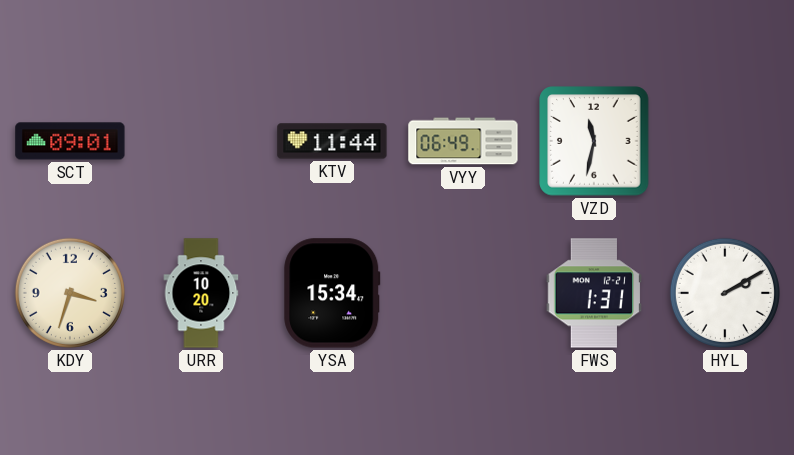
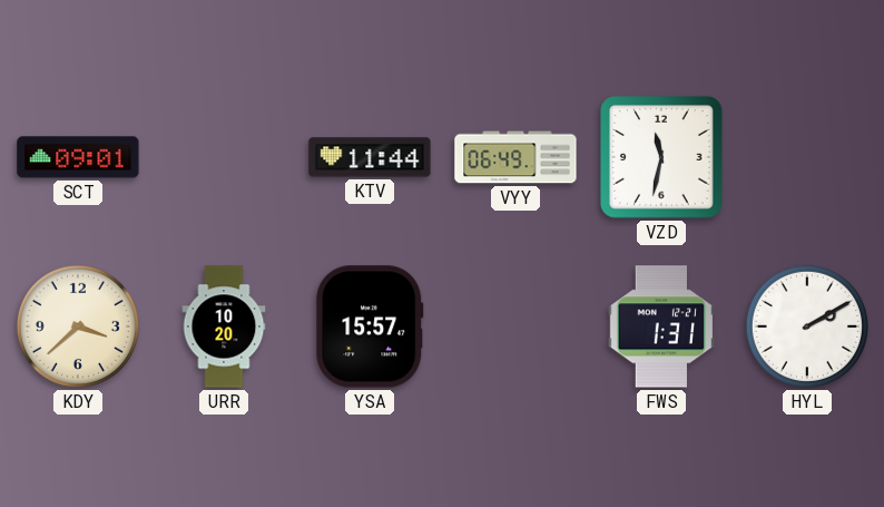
KDY: 3:33 -> 3:38
YSA: 15:34 -> 15:57
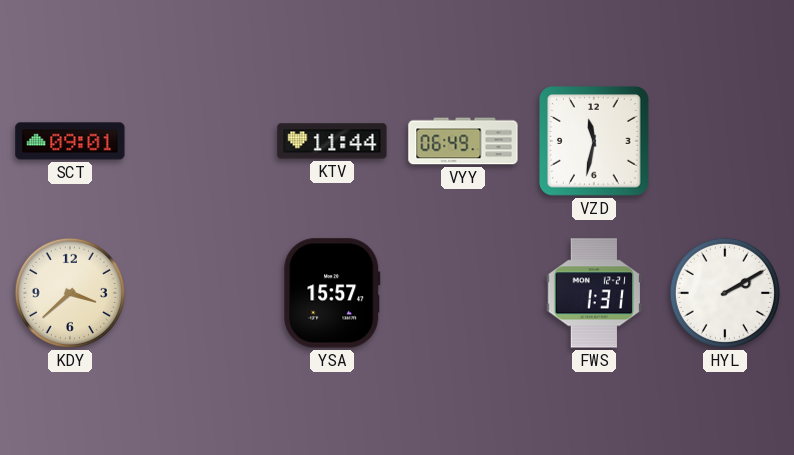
URR: 10:20 -> none
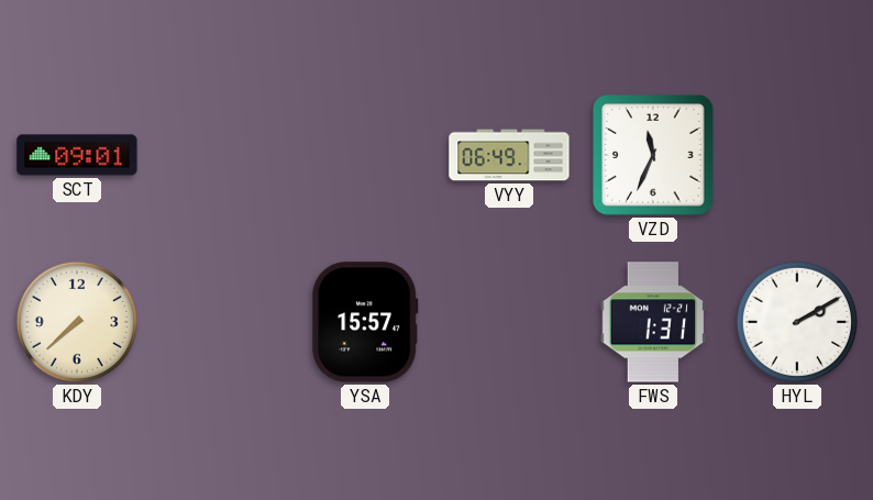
KTV: 11:44 -> none
VZD: 11:32 -> 11:34
KDY: 3:38 -> 7:38
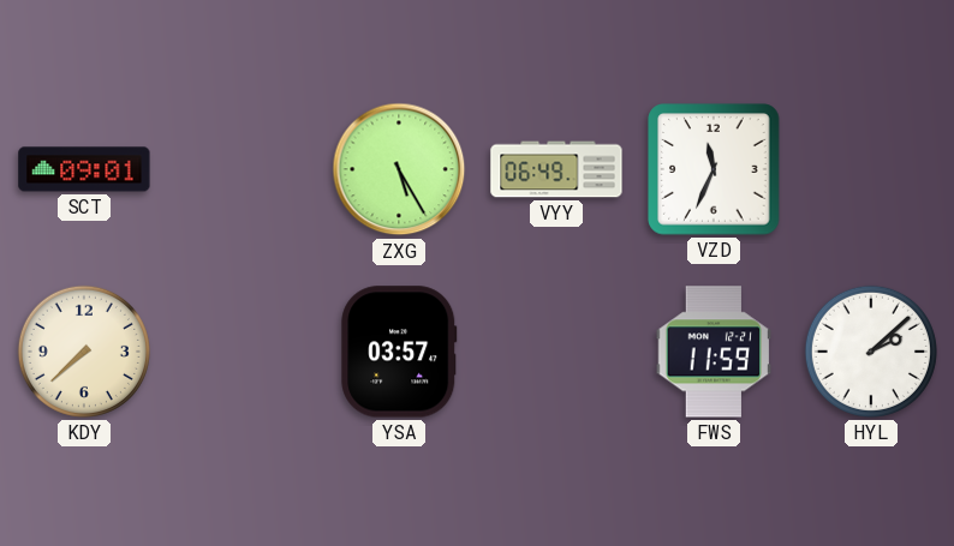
ZXG: none -> 5:25
YSA: 15:57 -> 03:57
FWS: 1:31 -> 11:59
HYL: 2:10 -> 2:08
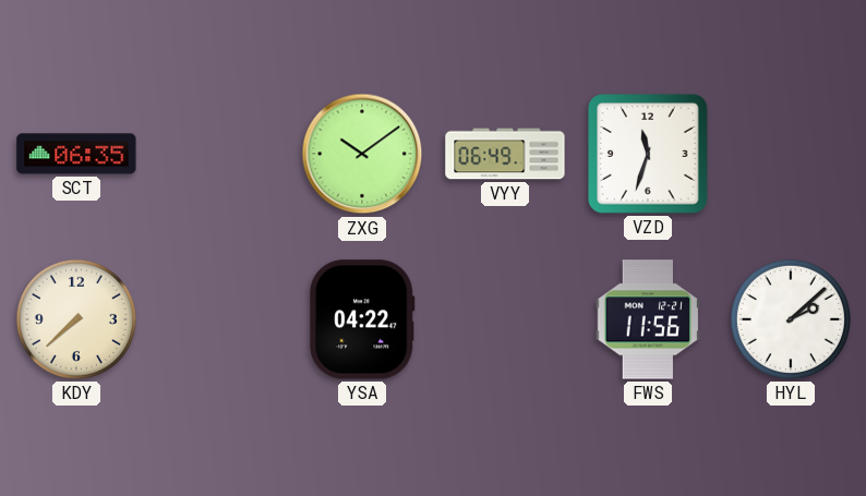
SCT: 09:01 -> 06:35
ZXG: 5:25 -> 10:09
VZD: 11:34 -> 11:33
YSA: 03:57 -> 04:22
FWS: 11:59 -> 11:56
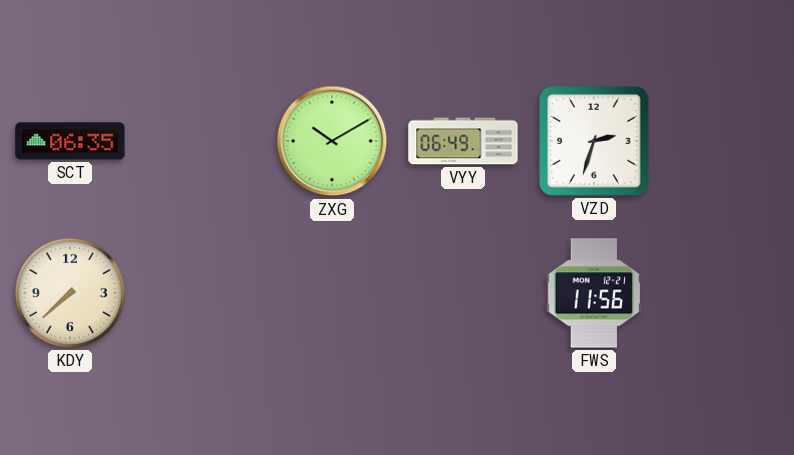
ZXG: 10:09 -> 10:10
VZD: 11:33 -> 2:33
YSA: 04:22 -> none
HYL: 2:08 -> none
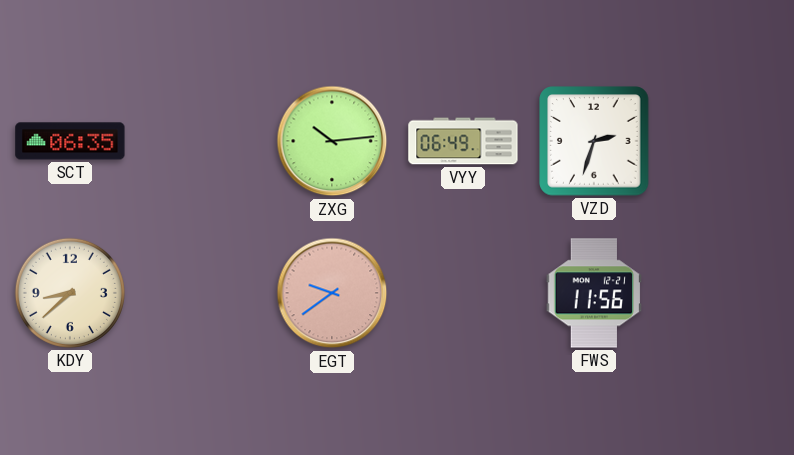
ZXG: 10:10 -> 10:14
KDY: 7:38 -> 8:38
EGT: none -> 9:39
